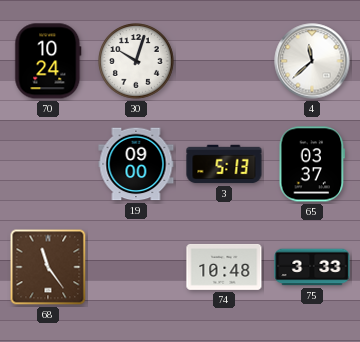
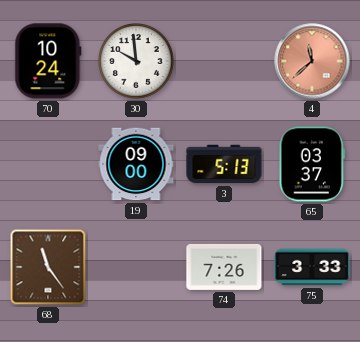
30: 10:03 -> 9:59
4 dial: white -> salmon
74: 10:48 -> 7:26
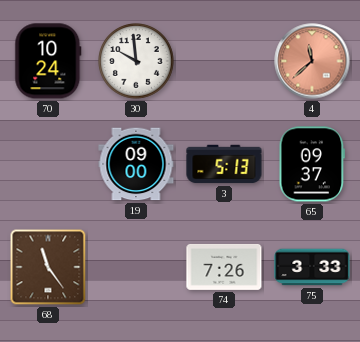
65: 03:37 -> 09:37
